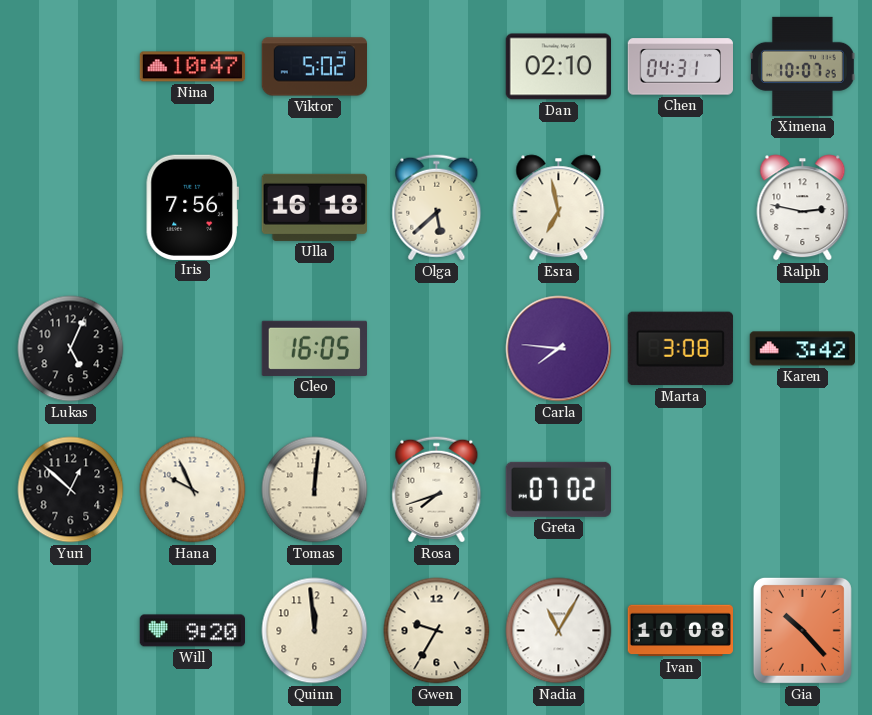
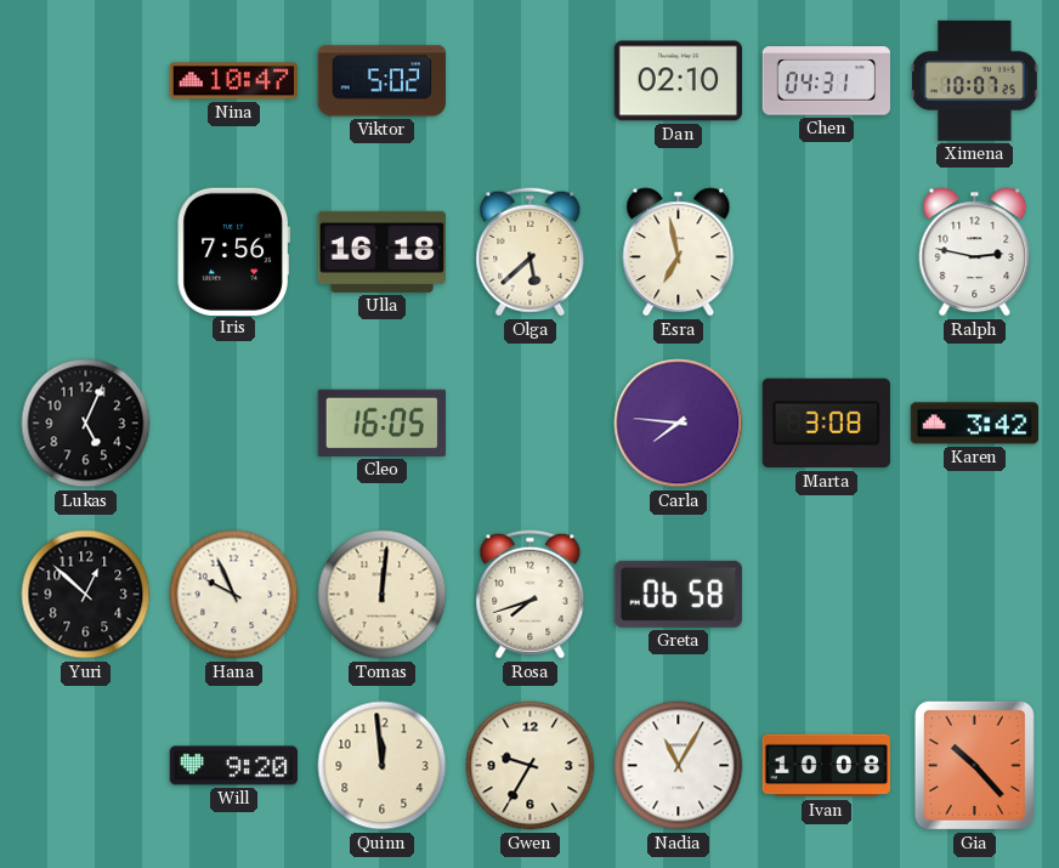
Greta: 07:02 -> 06:58
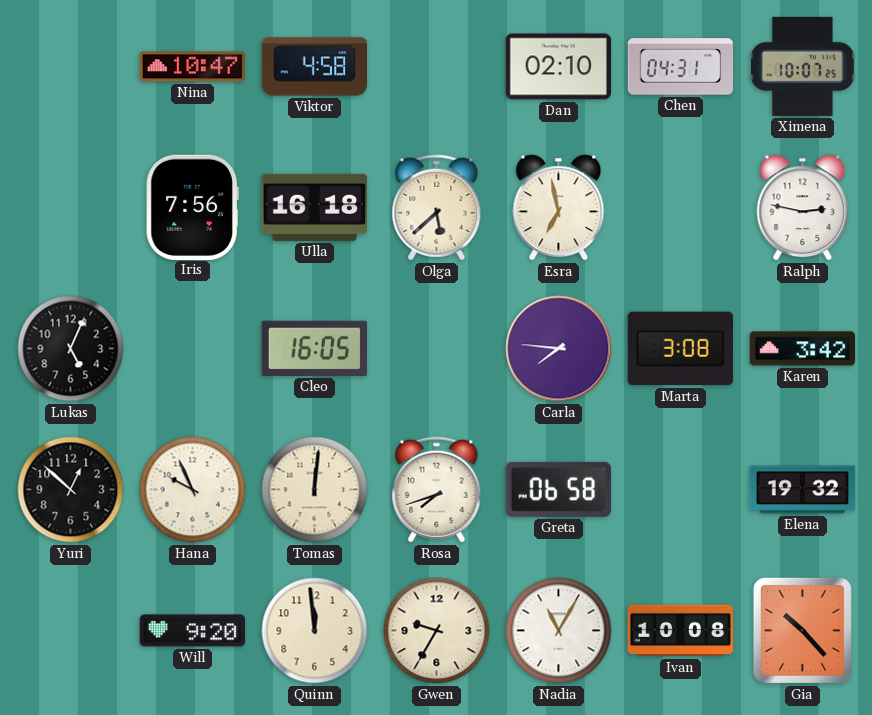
Viktor: 5:02 -> 4:58
Elena: none -> 19:32
